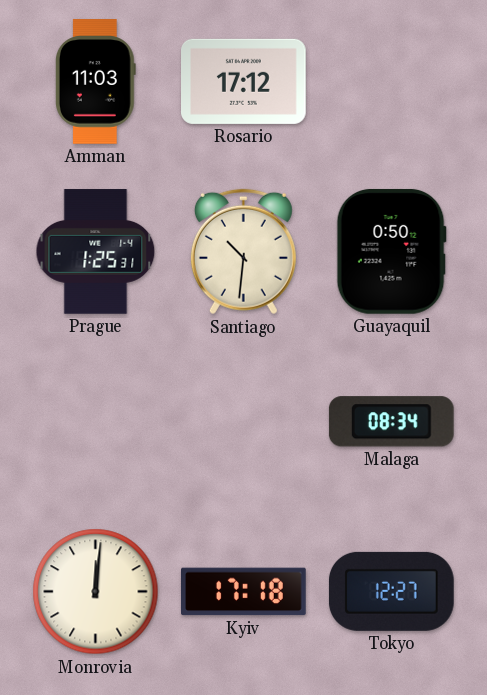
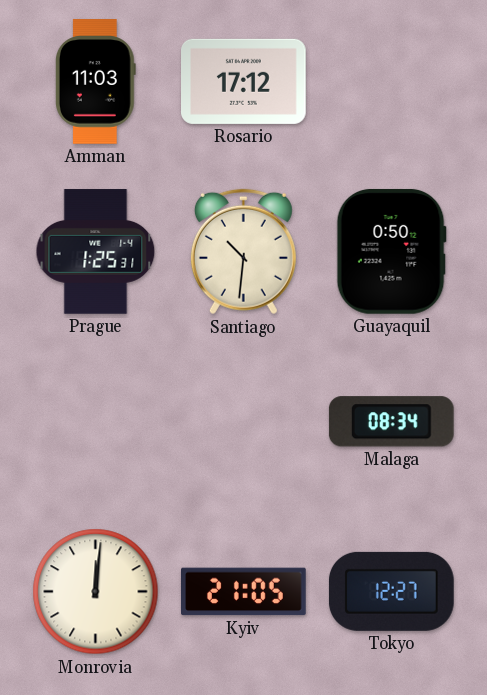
Kyiv: 17:18 -> 21:05
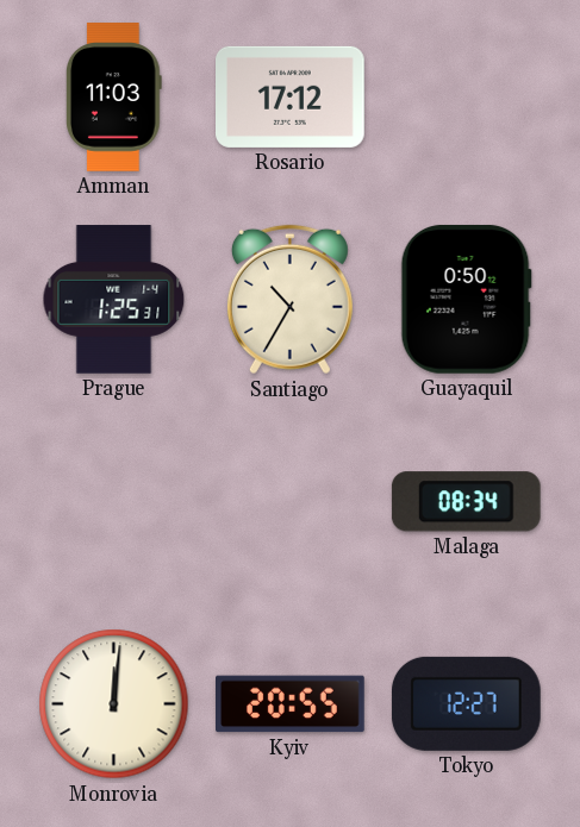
Santiago: 10:31 -> 10:35
Kyiv: 21:05 -> 20:55
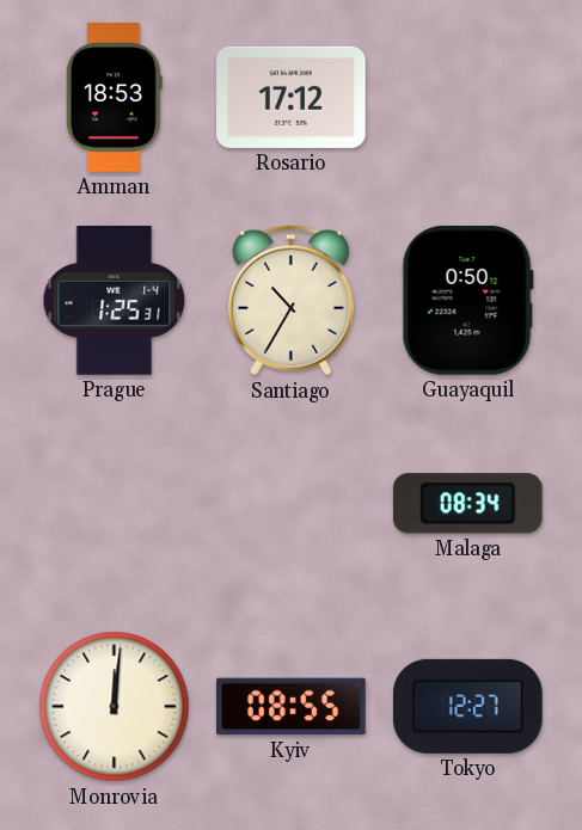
Amman: 11:03 -> 18:53
Kyiv: 20:55 -> 08:55
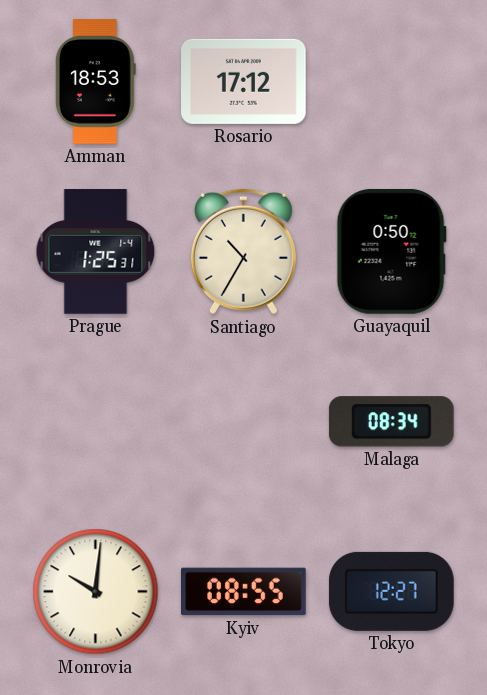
Monrovia: 12:01 -> 10:01
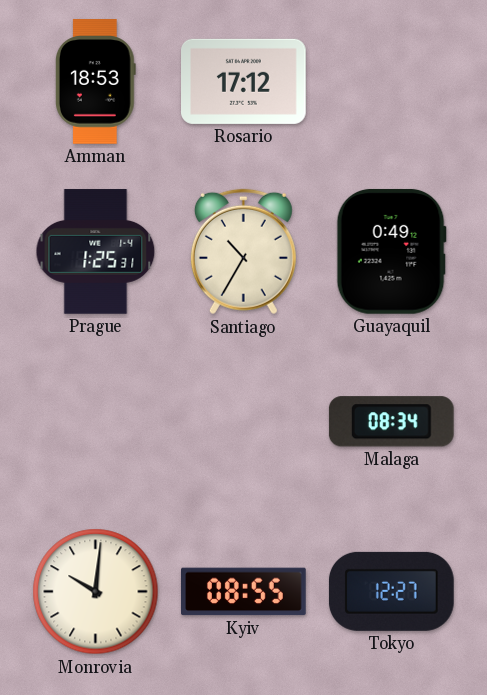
Guayaquil: 0:50 -> 0:49
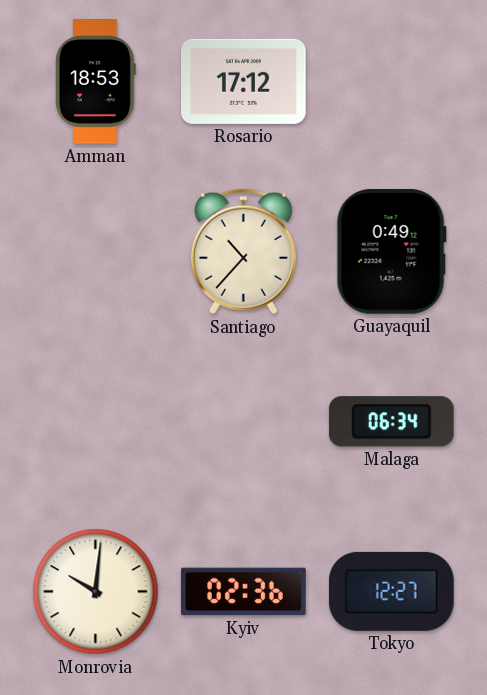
Prague: 1:25 -> none
Santiago: 10:35 -> 10:37
Malaga: 08:34 -> 06:34
Kyiv: 08:55 -> 02:36
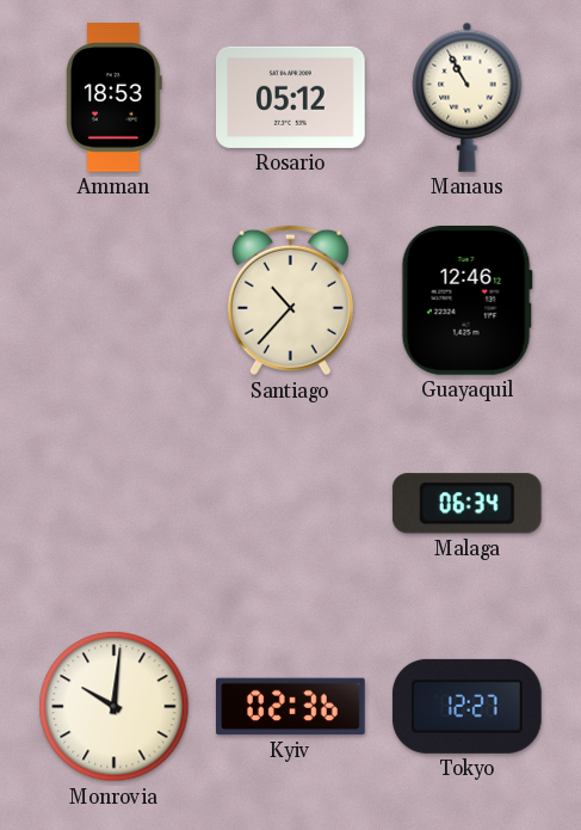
Rosario: 17:12 -> 05:12
Manaus: none -> 10:55
Guayaquil: 0:49 -> 12:46
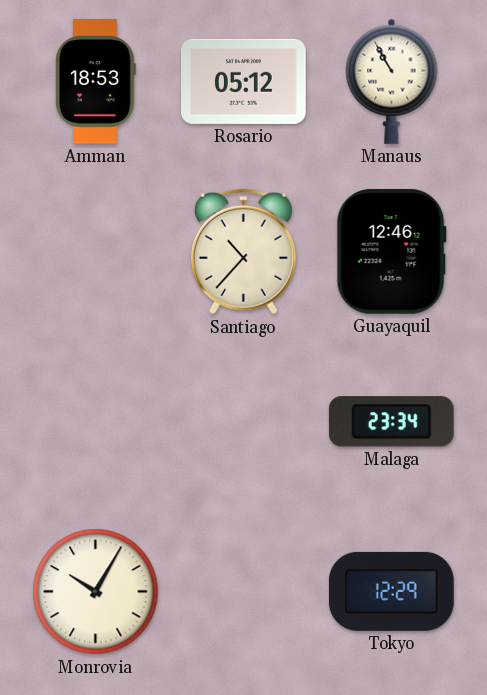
Malaga: 06:34 -> 23:34
Monrovia: 10:01 -> 10:05
Kyiv: 02:36 -> none
Tokyo: 12:27 -> 12:29
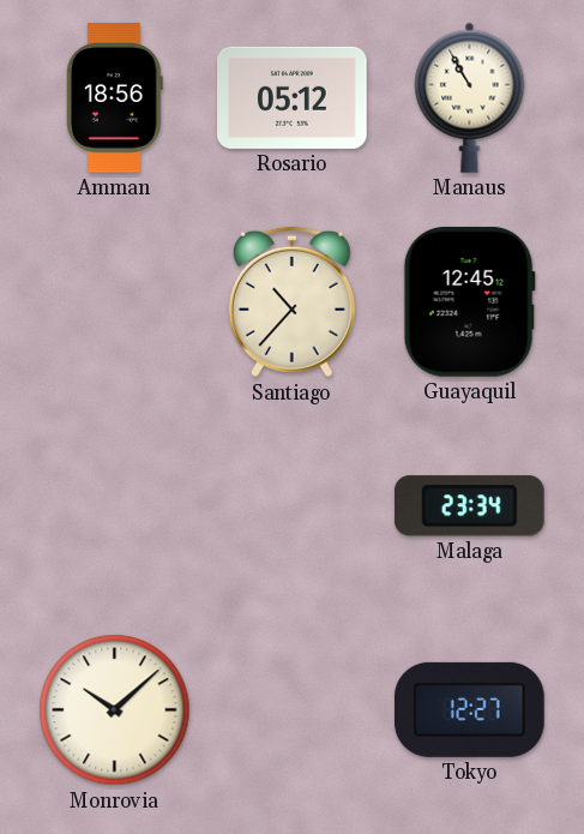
Amman: 18:53 -> 18:56
Guayaquil: 12:46 -> 12:45
Monrovia: 10:05 -> 10:08
Tokyo: 12:29 -> 12:27
